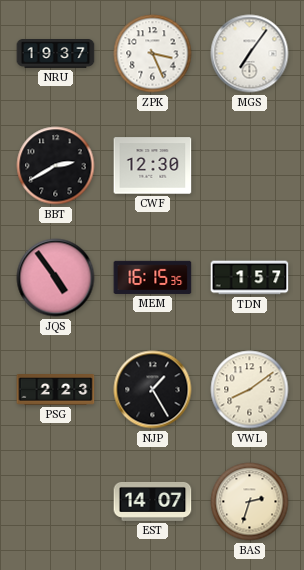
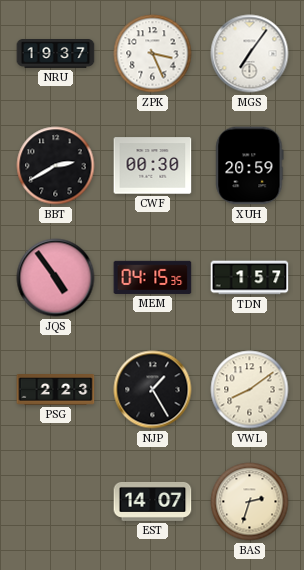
CWF: 12:30 -> 00:30
XUH: none -> 20:59
MEM: 16:15 -> 04:15
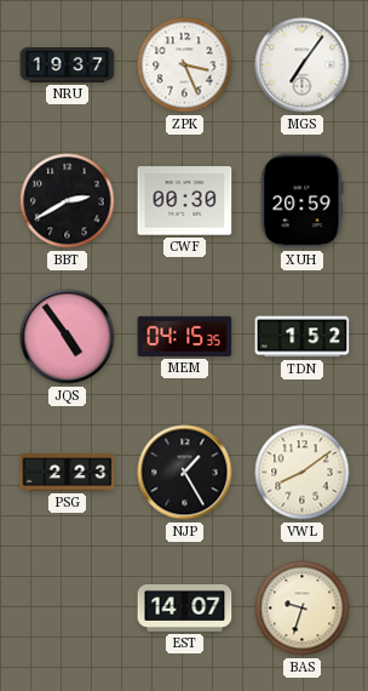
TDN: 1:57 -> 1:52
BAS: 2:33 -> 9:33
